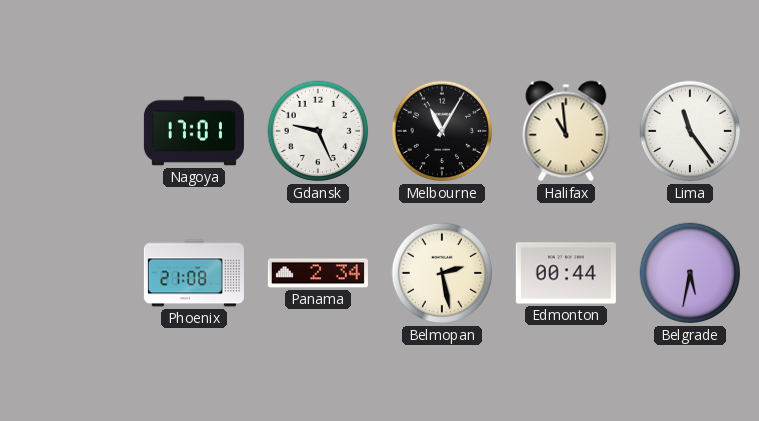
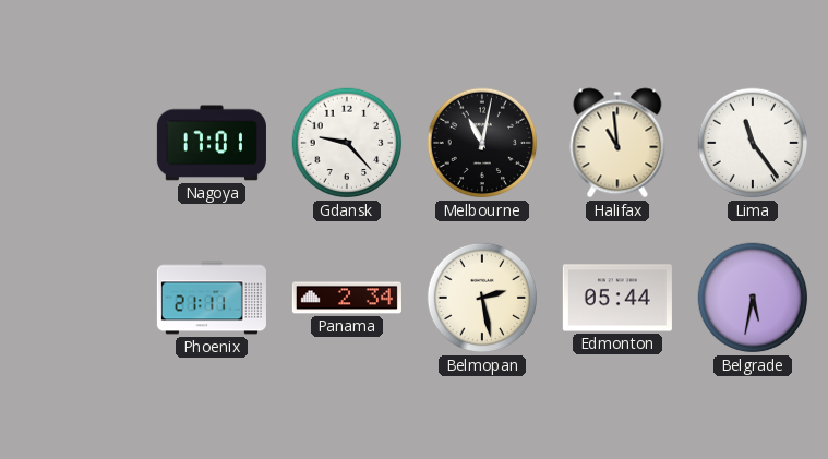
Gdansk: 9:26 -> 9:23
Melbourne: 11:05 -> 11:02
Phoenix: 21:08 -> 21:11
Edmonton: 00:44 -> 05:44
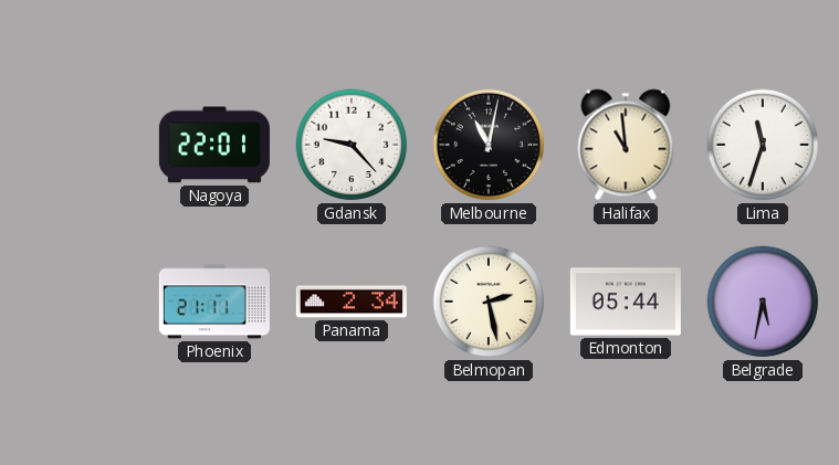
Nagoya: 17:01 -> 22:01
Lima: 11:24 -> 11:33
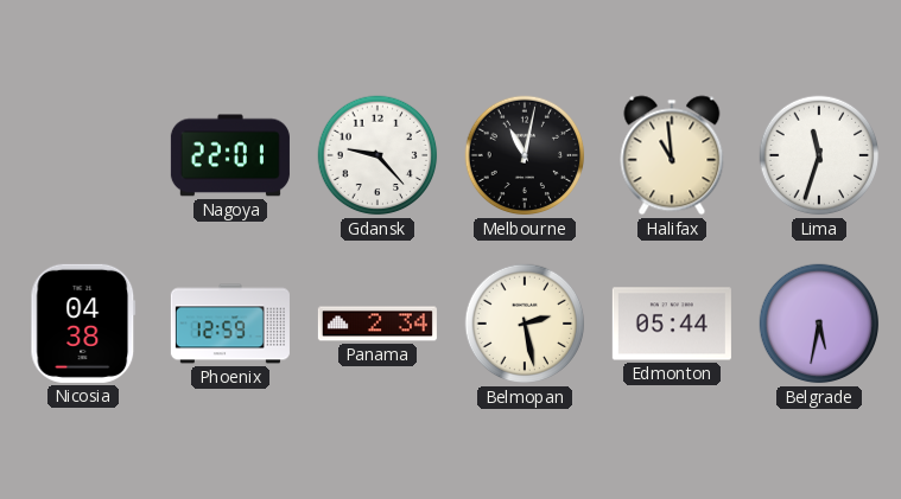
Nicosia: none -> 04:38
Phoenix: 21:11 -> 12:59
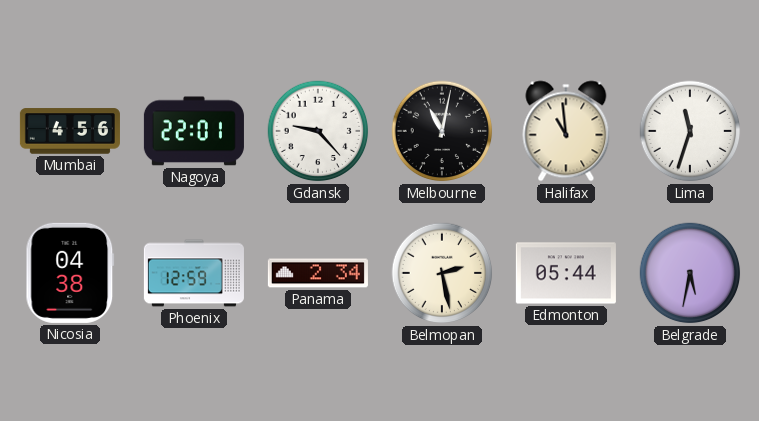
Mumbai: none -> 4:56
